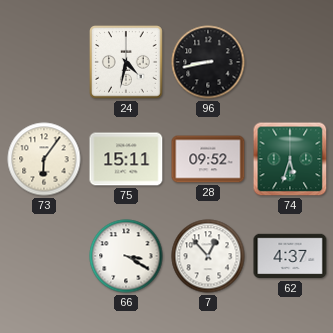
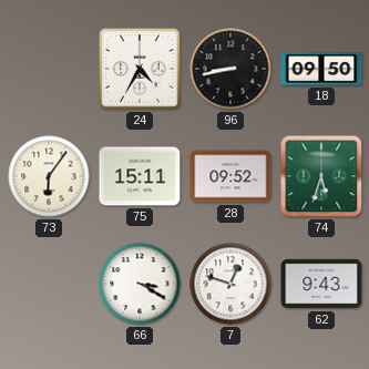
24: 4:32 -> 4:35
18: none -> 09:50
7: 12:53 -> 12:48
62: 4:37 -> 9:43
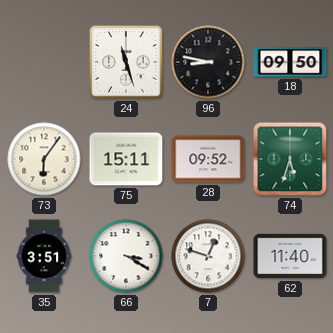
24: 4:35 -> 11:27
96: 8:43 -> 8:47
35: none -> 3:51
62: 9:43 -> 11:40
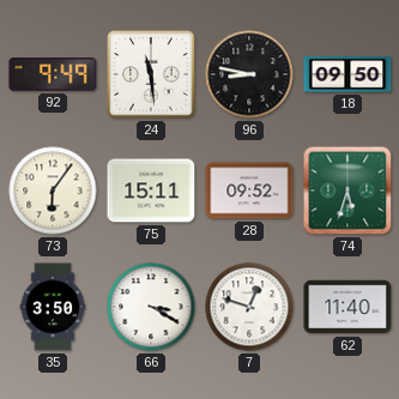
92: none -> 9:49
24: 11:27 -> 11:29
35: 3:51 -> 3:50
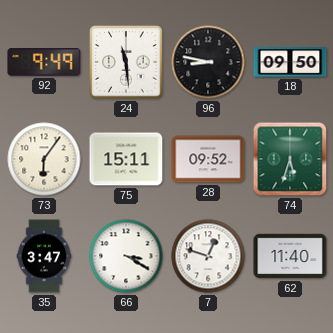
35: 3:50 -> 3:47
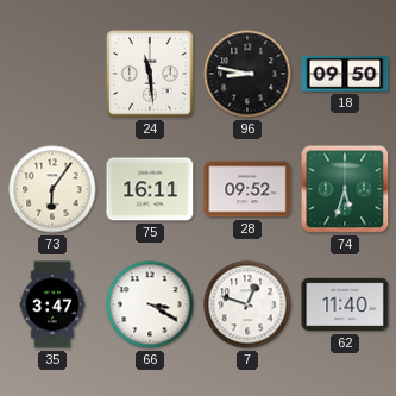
92: 9:49 -> none
75: 15:11 -> 16:11
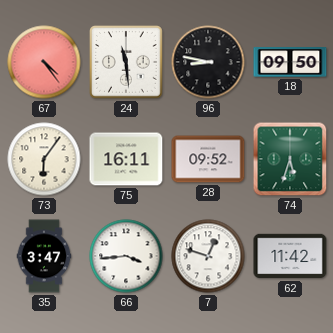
67: none -> 4:24
66: 3:20 -> 3:44
62: 11:40 -> 11:42
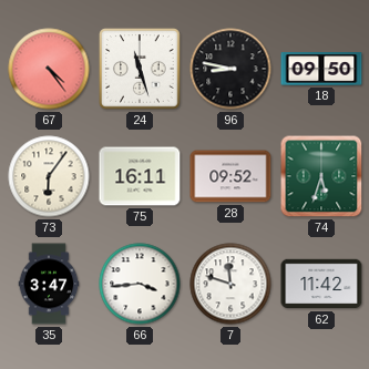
24: 11:29 -> 11:27
7: 12:48 -> 11:48
